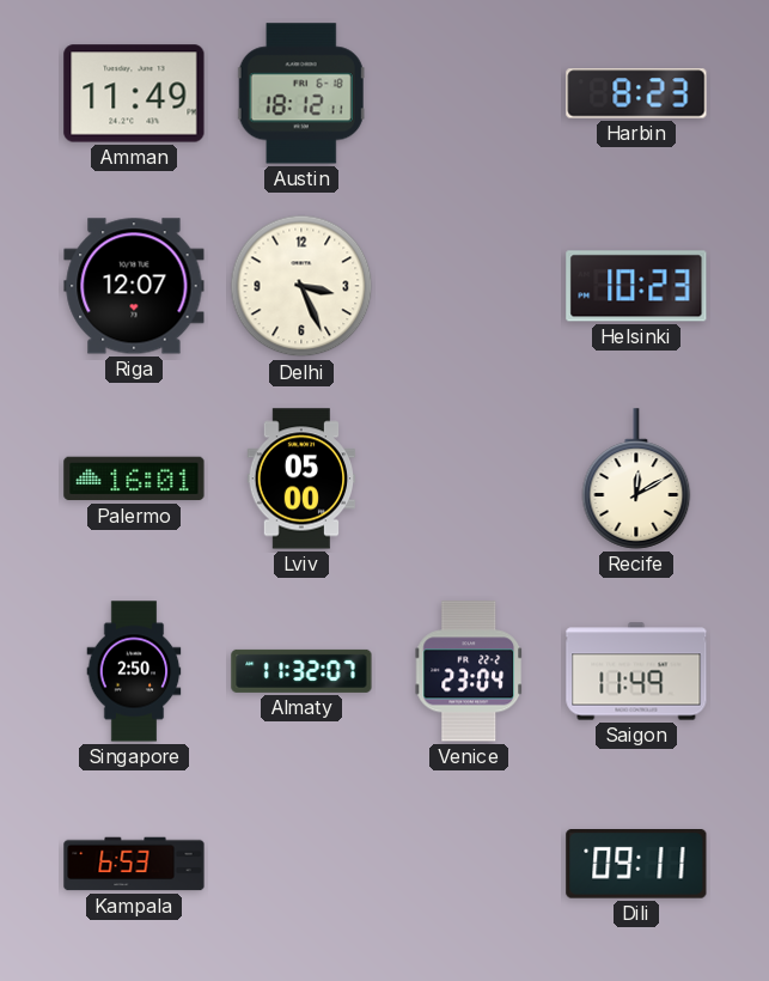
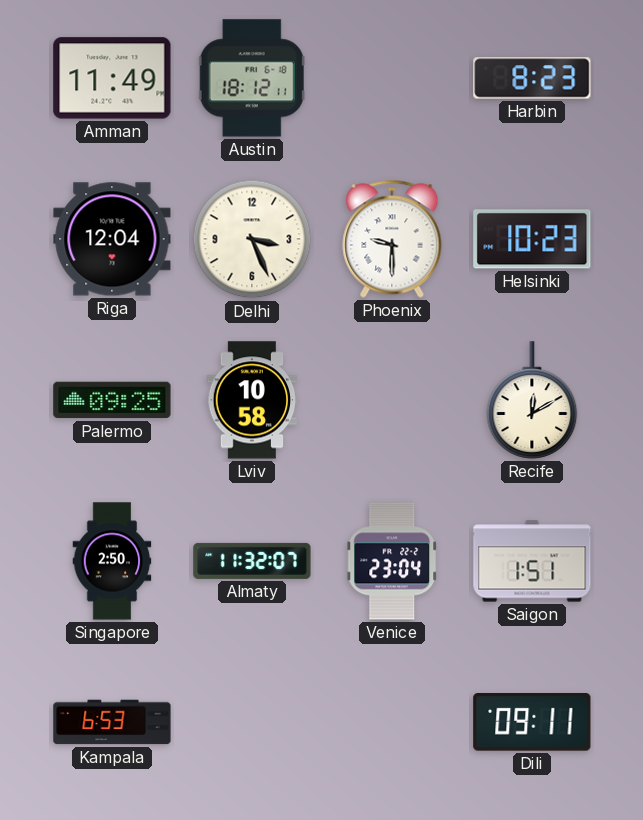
Riga: 12:07 -> 12:04
Phoenix: none -> 9:30
Palermo: 16:01 -> 09:25
Lviv: 05:00 -> 10:58
Saigon: 11:49 -> 1:51
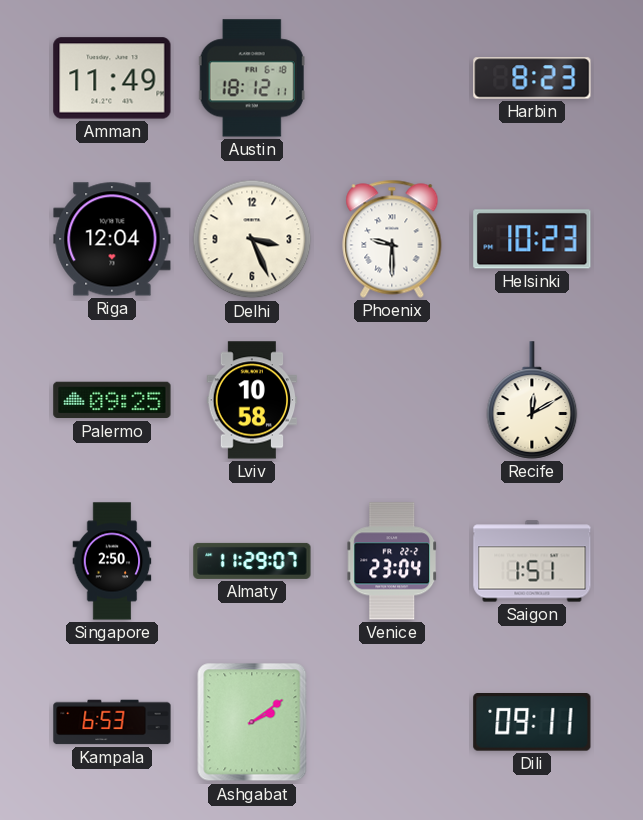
Almaty: 11:32 -> 11:29
Ashgabat: none -> 2:09
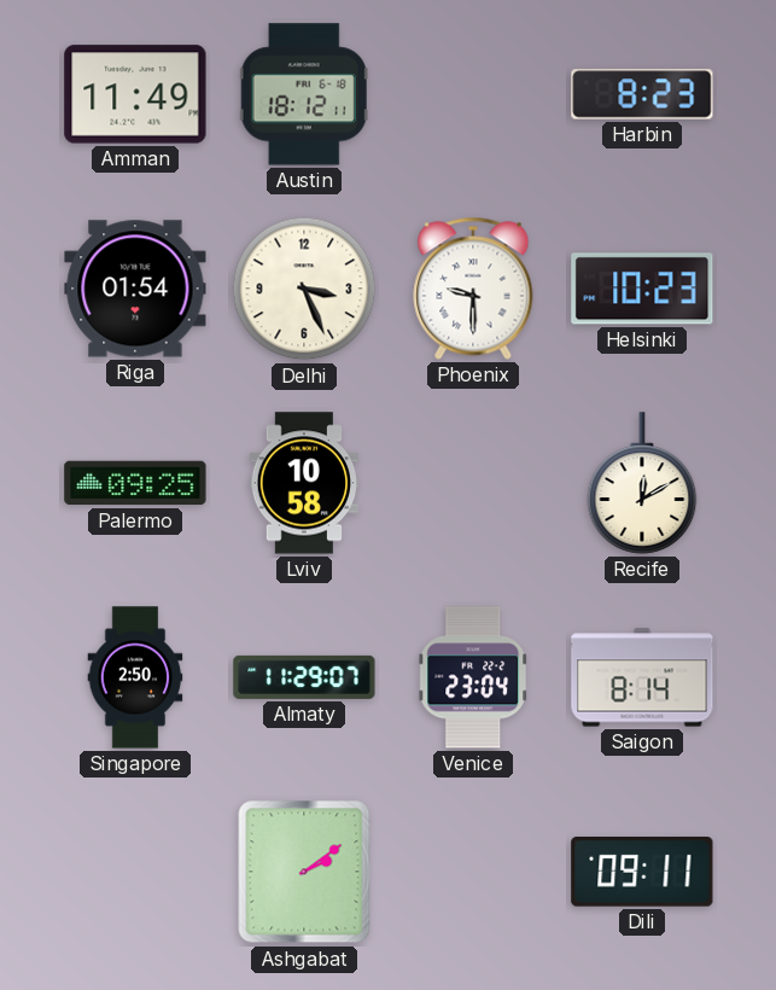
Riga: 12:04 -> 01:54
Saigon: 1:51 -> 8:14
Kampala: 6:53 -> none
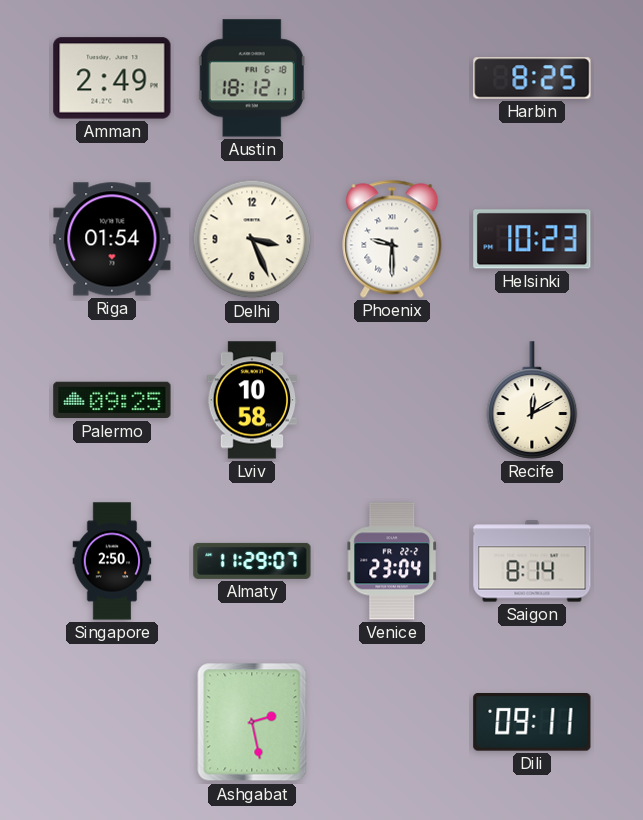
Amman: 11:49 -> 2:49
Harbin: 8:23 -> 8:25
Ashgabat: 2:09 -> 2:28
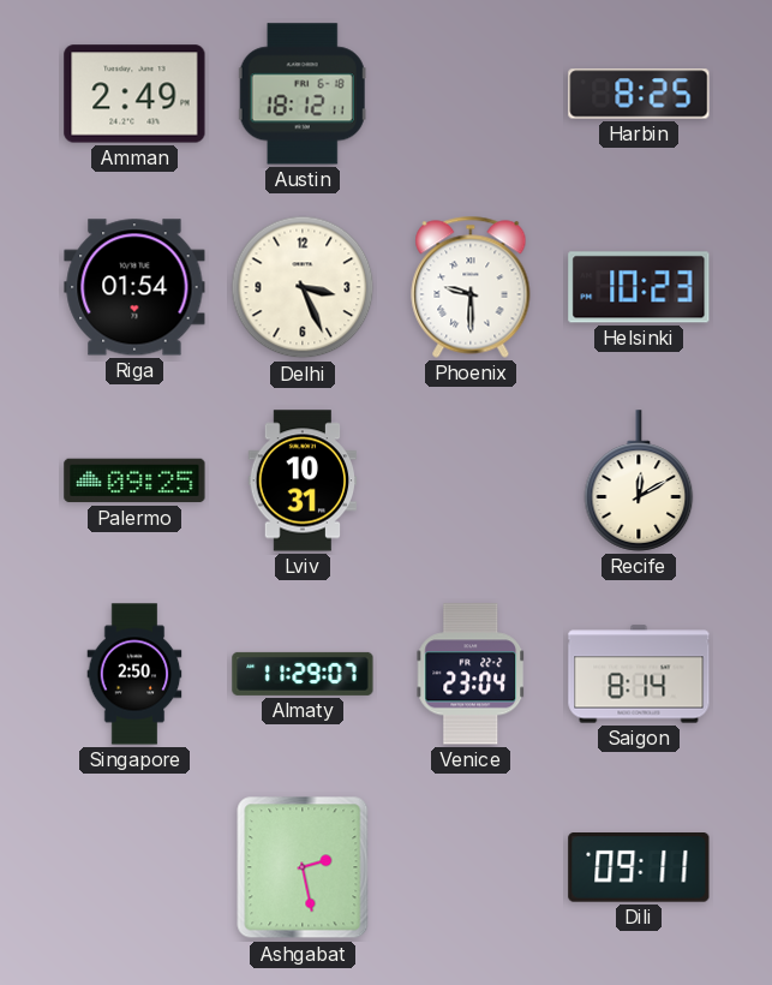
Lviv: 10:58 -> 10:31
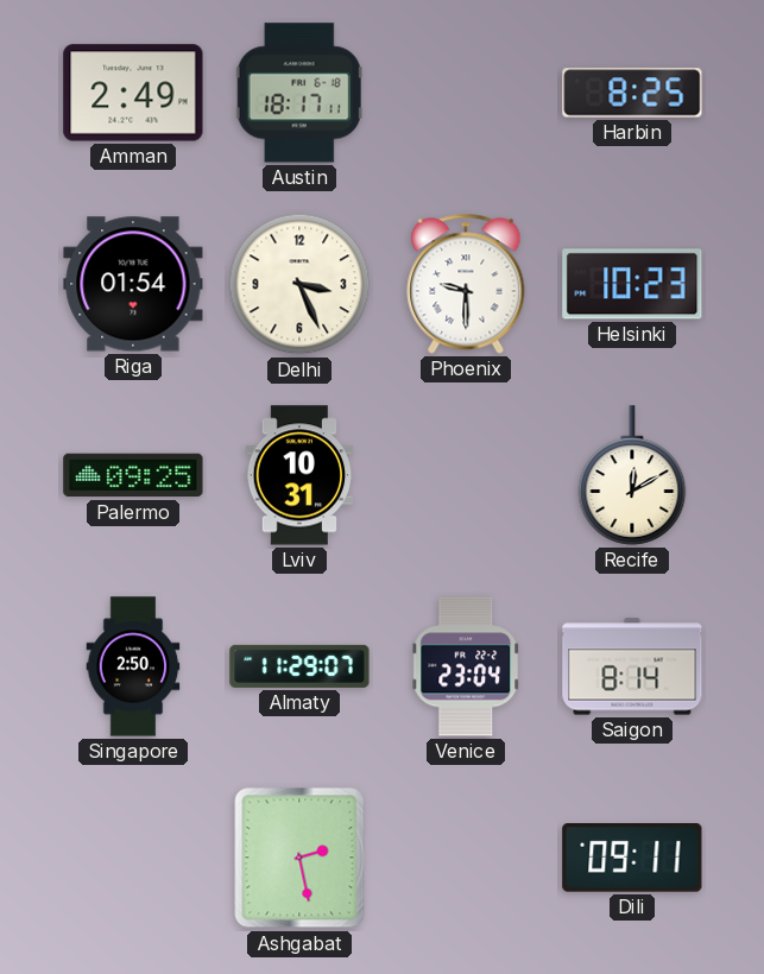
Austin: 18:12 -> 18:17
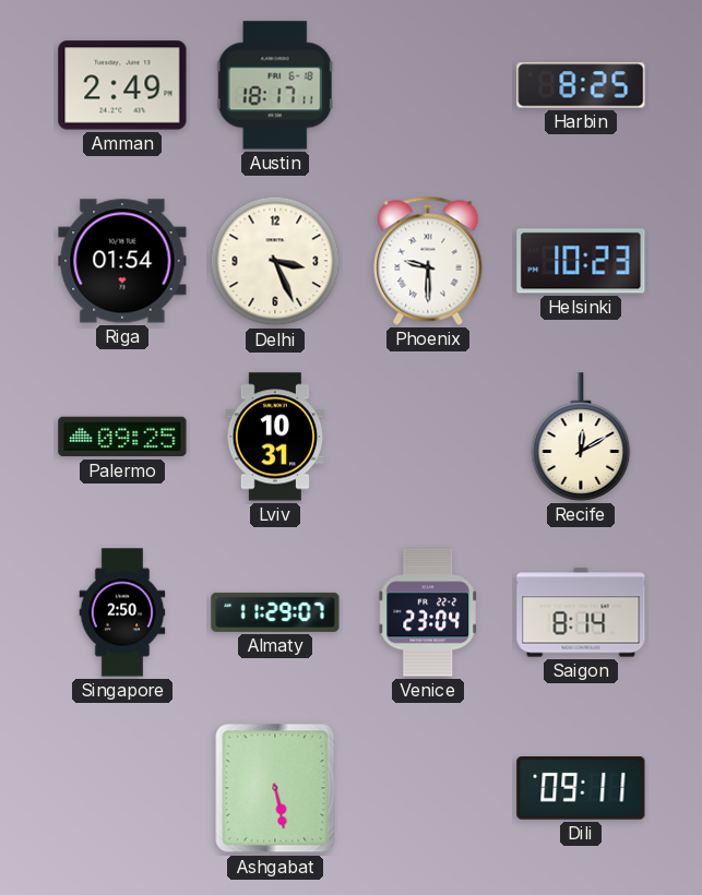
Ashgabat: 2:28 -> 5:28
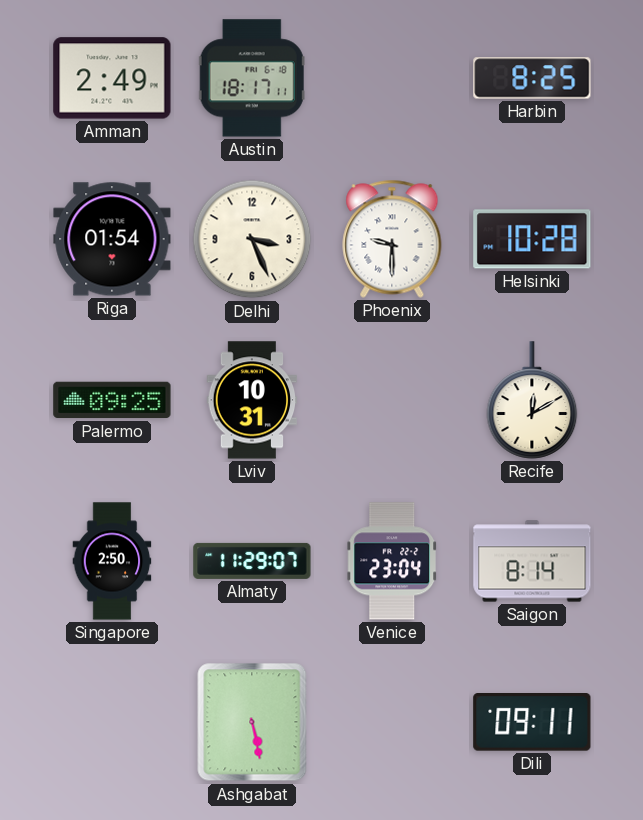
Helsinki: 10:23 -> 10:28
